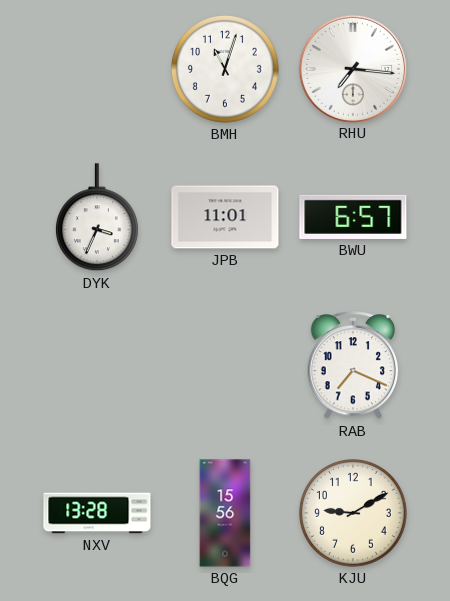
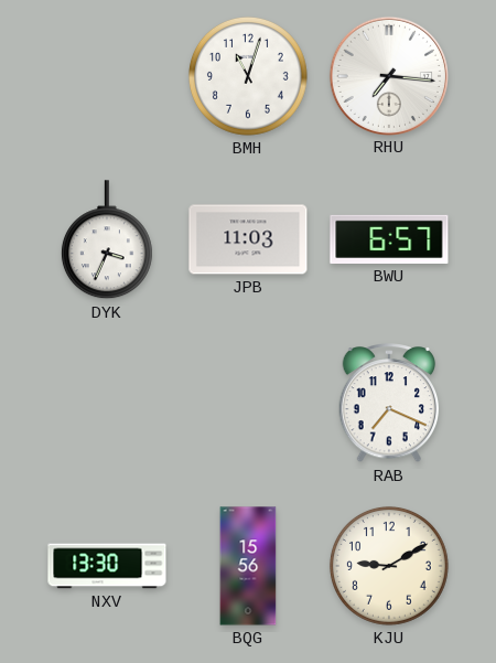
JPB: 11:01 -> 11:03
NXV: 13:28 -> 13:30
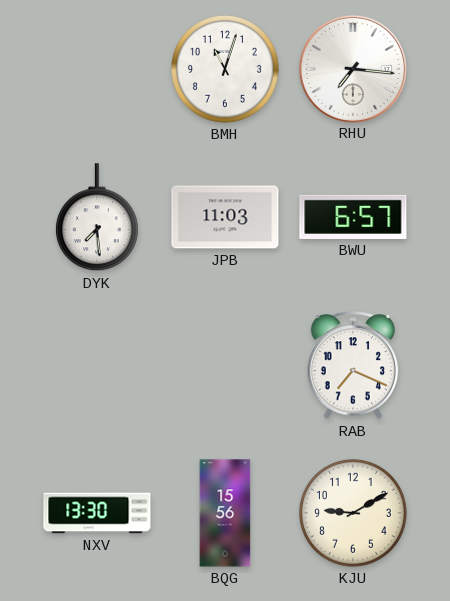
DYK: 3:34 -> 7:29
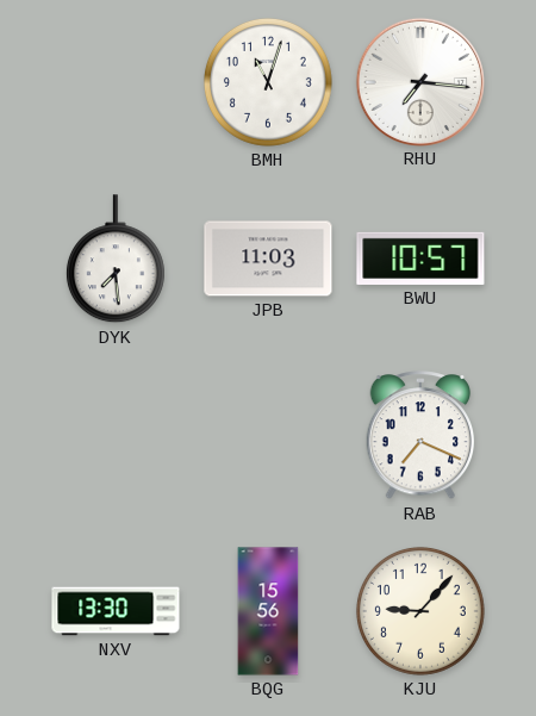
BWU: 6:57 -> 10:57
KJU: 9:10 -> 9:07
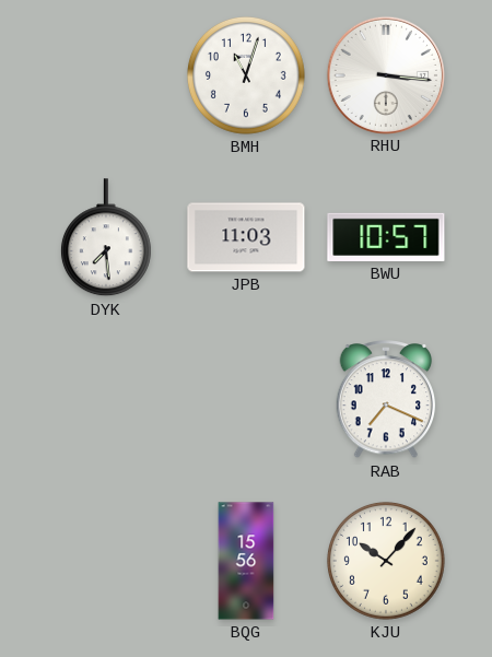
RHU: 7:16 -> 3:16
NXV: 13:30 -> none
KJU: 9:07 -> 10:07
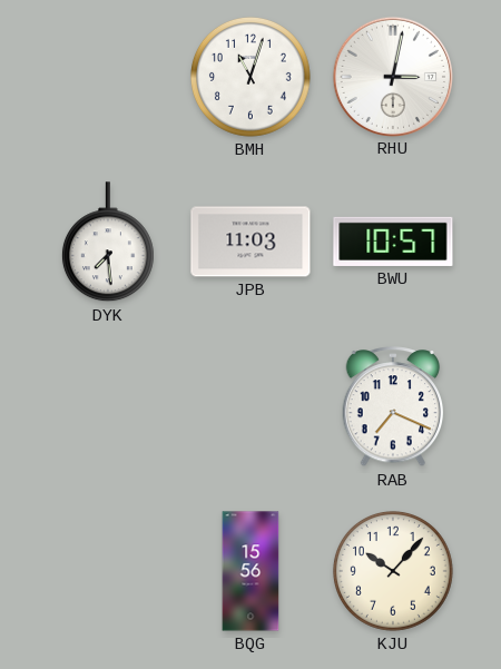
RHU: 3:16 -> 3:02
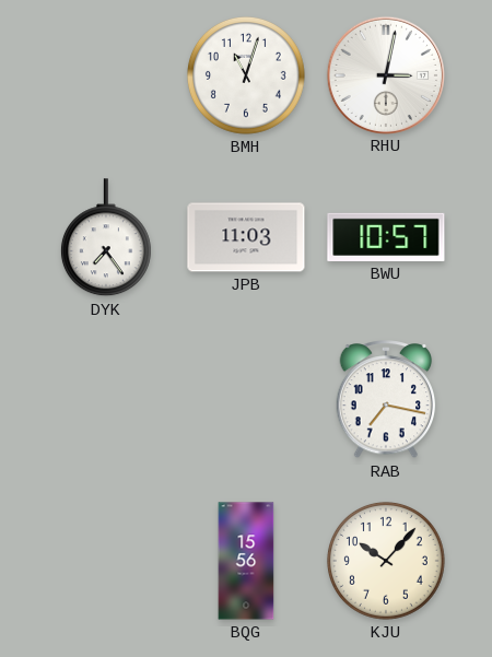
DYK: 7:29 -> 7:24
RAB: 7:19 -> 7:17
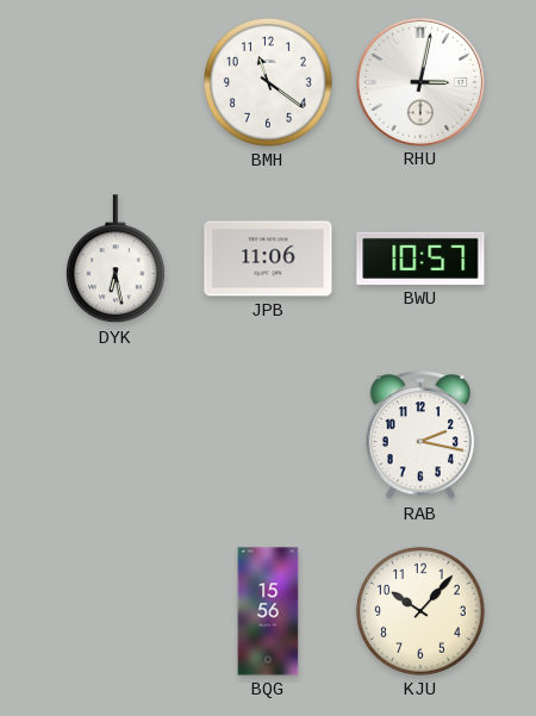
BMH: 11:03 -> 11:21
DYK: 7:24 -> 6:28
JPB: 11:03 -> 11:06
RAB: 7:17 -> 2:17
